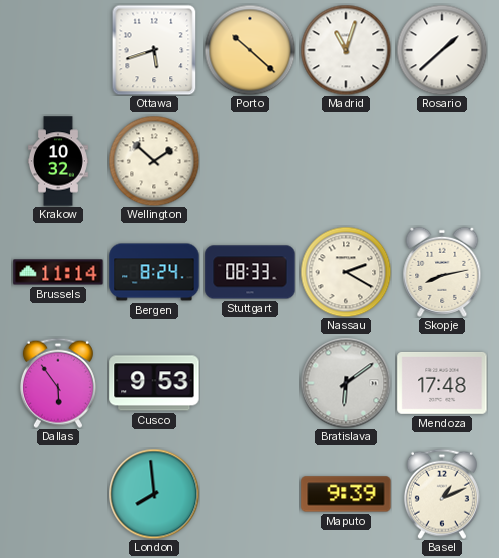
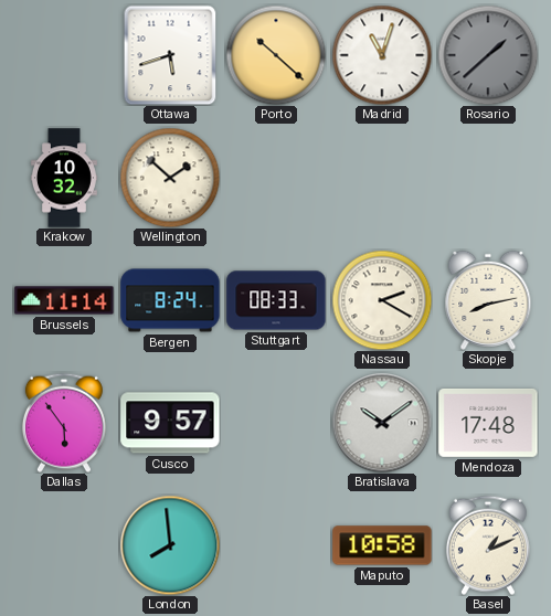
Rosario dial: white -> grey
Cusco: 9:53 -> 9:57
Bratislava: 6:09 -> 10:09
Maputo: 9:39 -> 10:58
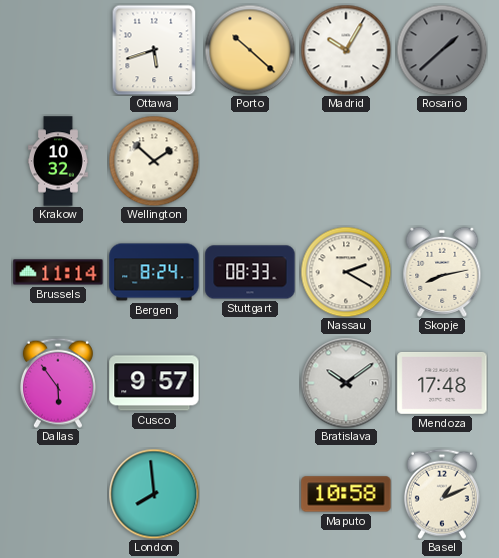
Madrid: 11:03 -> 10:05
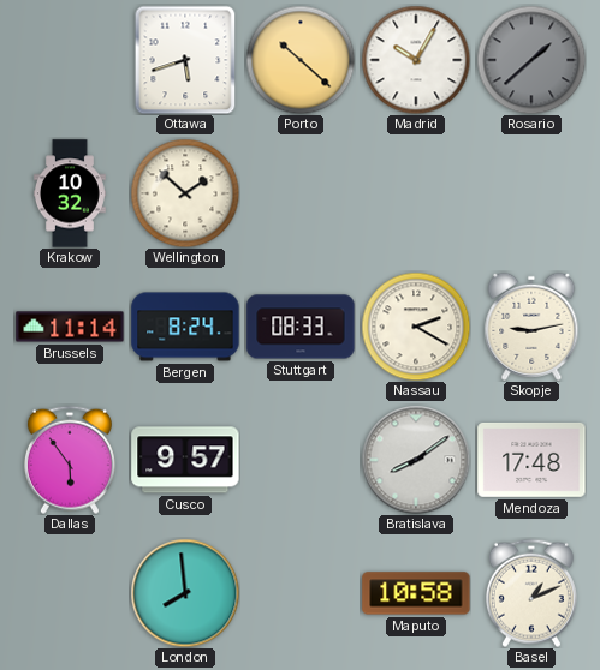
Skopje: 8:13 -> 9:13
Bratislava: 10:09 -> 8:09
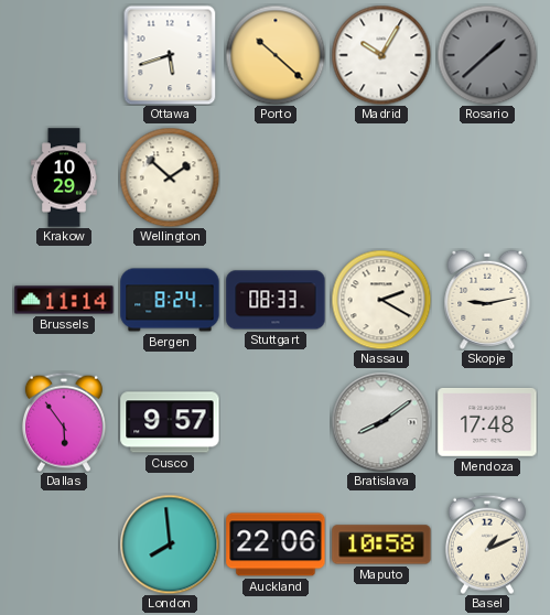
Krakow: 10:32 -> 10:29
Auckland: none -> 22:06
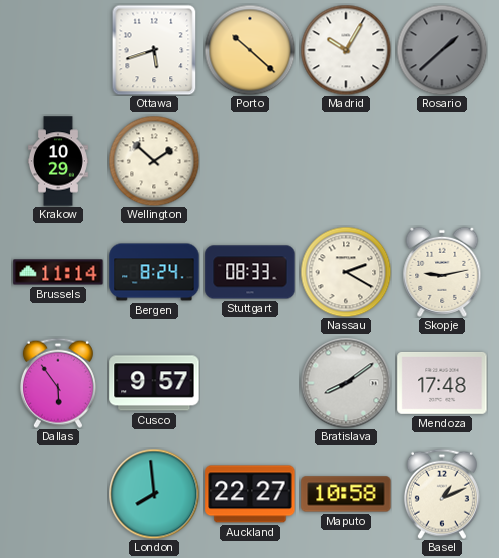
Auckland: 22:06 -> 22:27
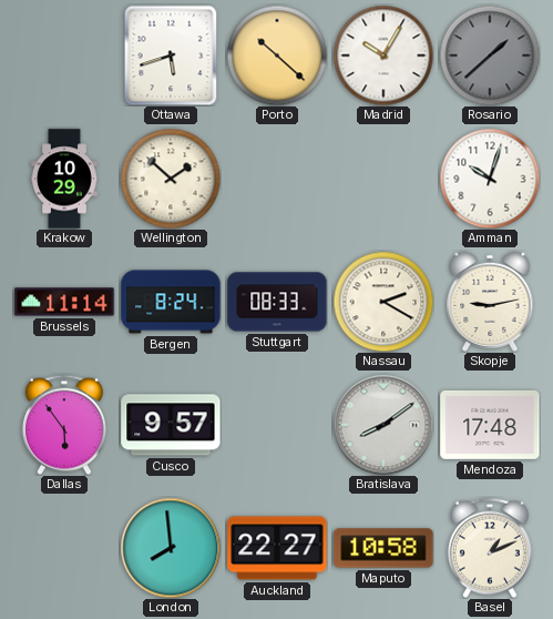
Amman: none -> 10:03
